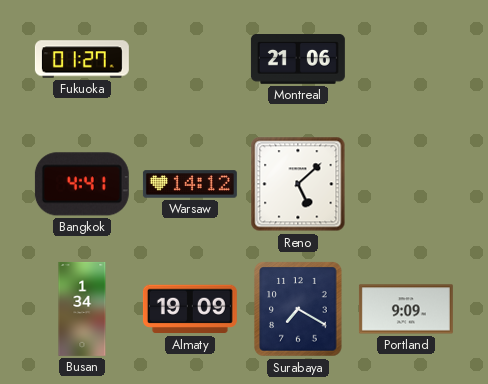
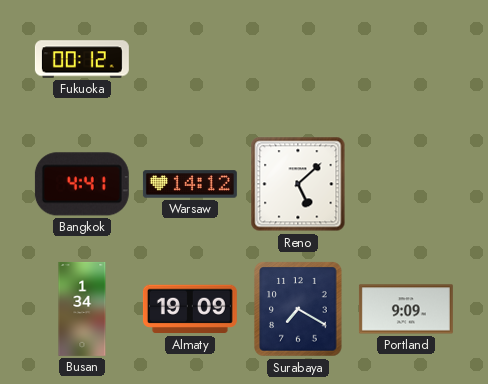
Fukuoka: 01:27 -> 00:12
Montreal: 21:06 -> none
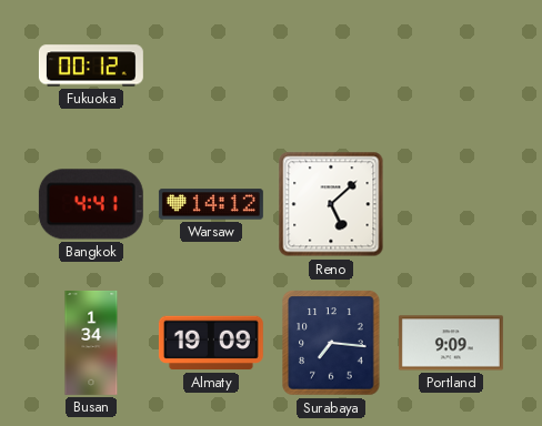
Surabaya: 7:20 -> 7:16
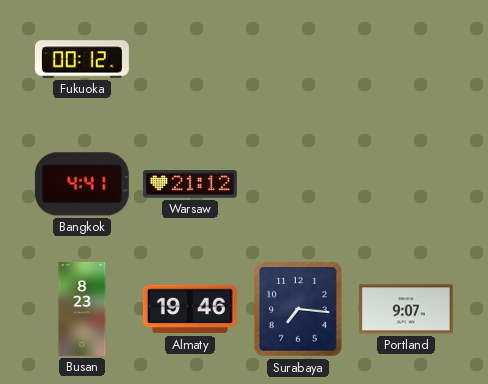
Warsaw: 14:12 -> 21:12
Reno: 5:08 -> none
Busan: 1:34 -> 8:23
Almaty: 19:09 -> 19:46
Portland: 9:09 -> 9:07
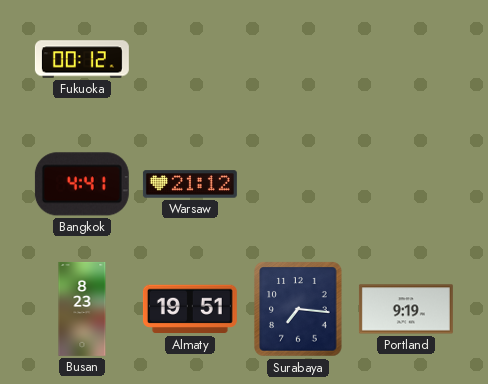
Almaty: 19:46 -> 19:51
Portland: 9:07 -> 9:19
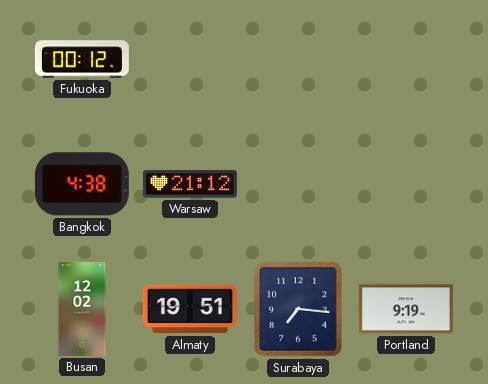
Bangkok: 4:41 -> 4:38
Busan: 8:23 -> 12:02
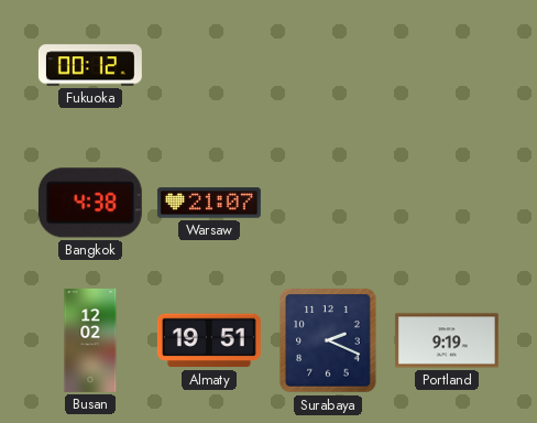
Warsaw: 21:12 -> 21:07
Surabaya: 7:16 -> 2:19
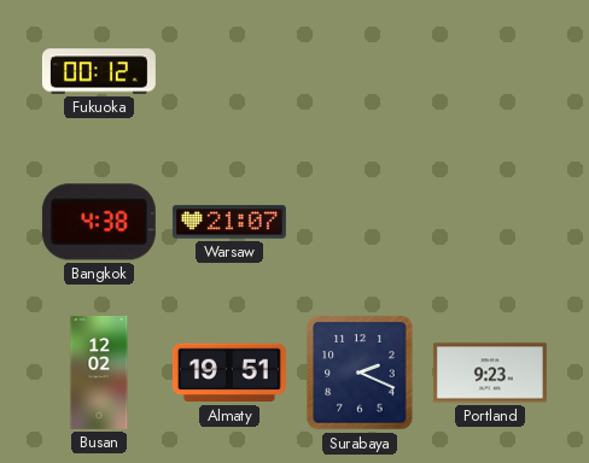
Portland: 9:19 -> 9:23
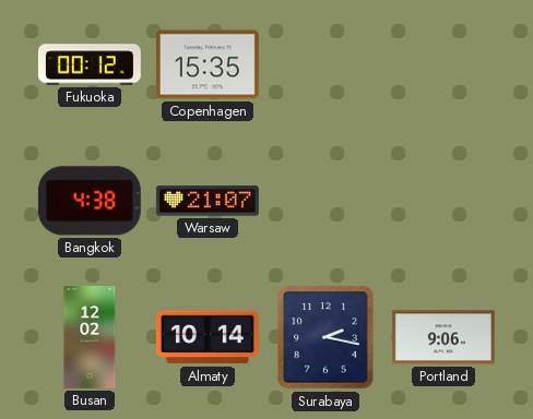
Copenhagen: none -> 15:35
Almaty: 19:51 -> 10:14
Surabaya: 2:19 -> 2:17
Portland: 9:23 -> 9:06
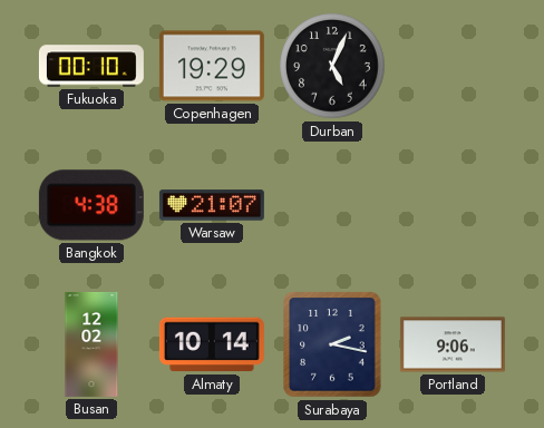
Fukuoka: 00:12 -> 00:10
Copenhagen: 15:35 -> 19:29
Durban: none -> 5:04
